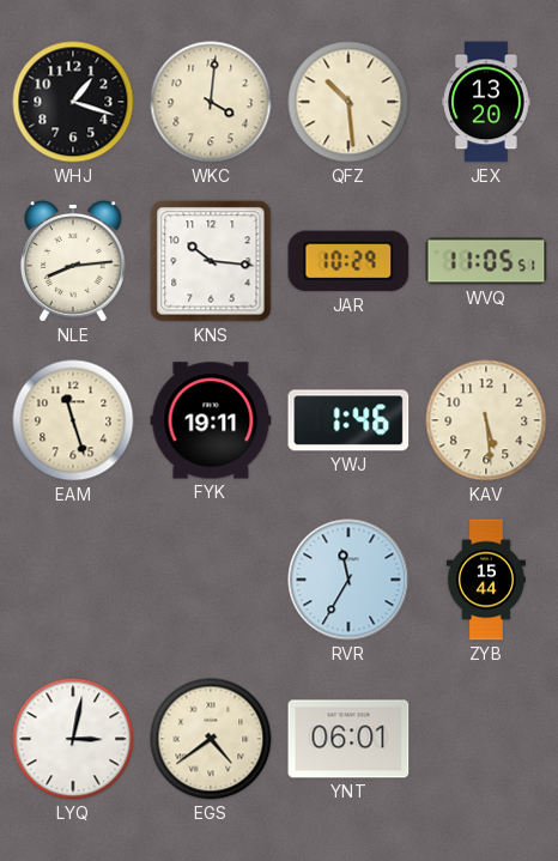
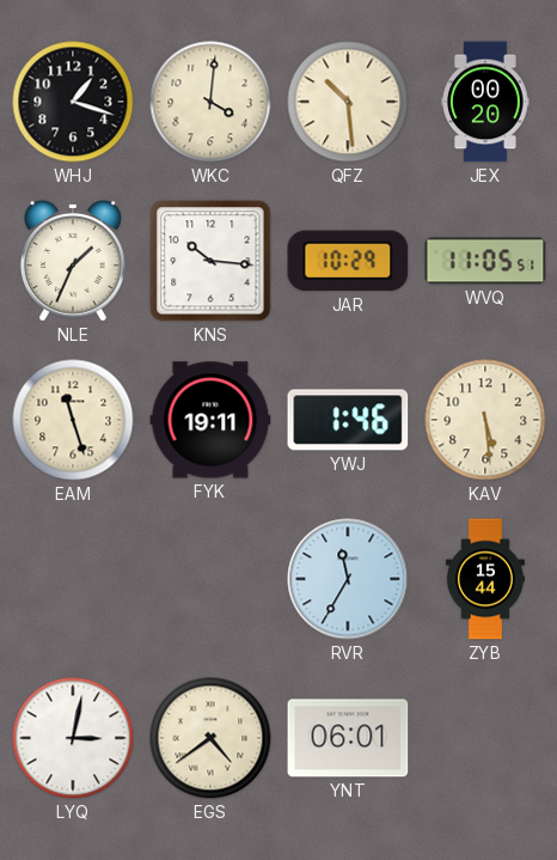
JEX: 13:20 -> 00:20
NLE: 8:14 -> 1:34
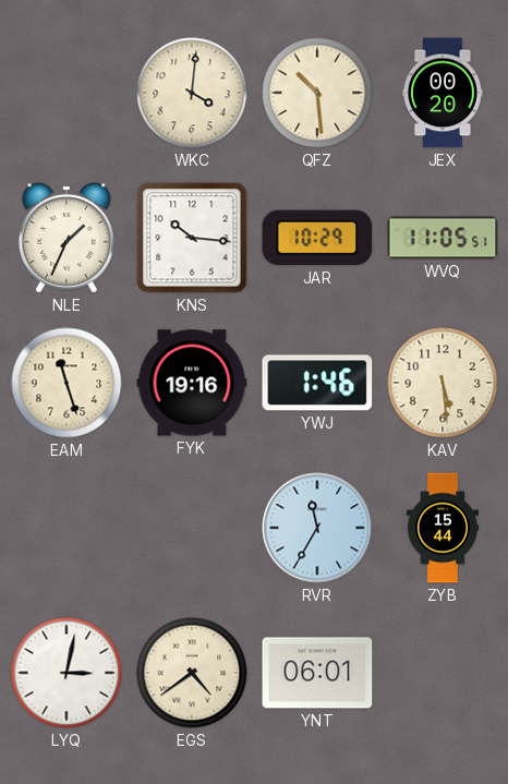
WHJ: 1:18 -> none
FYK: 19:11 -> 19:16
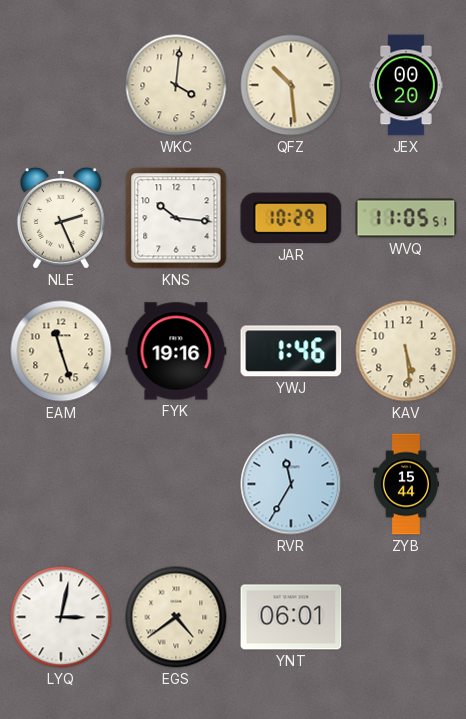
NLE: 1:34 -> 2:26
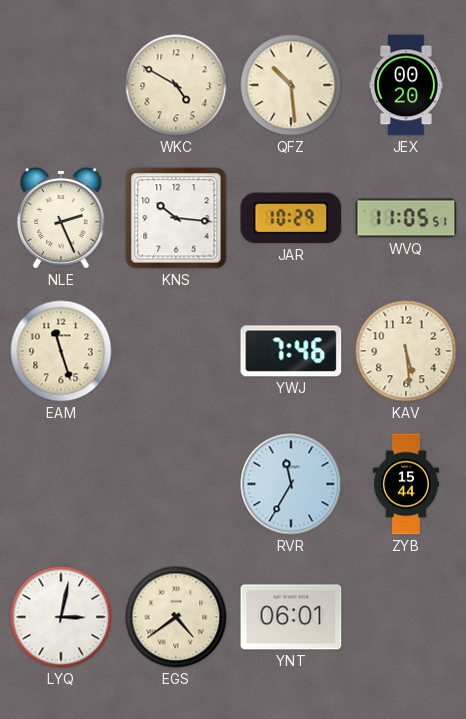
WKC: 4:01 -> 4:50
FYK: 19:16 -> none
YWJ: 1:46 -> 7:46
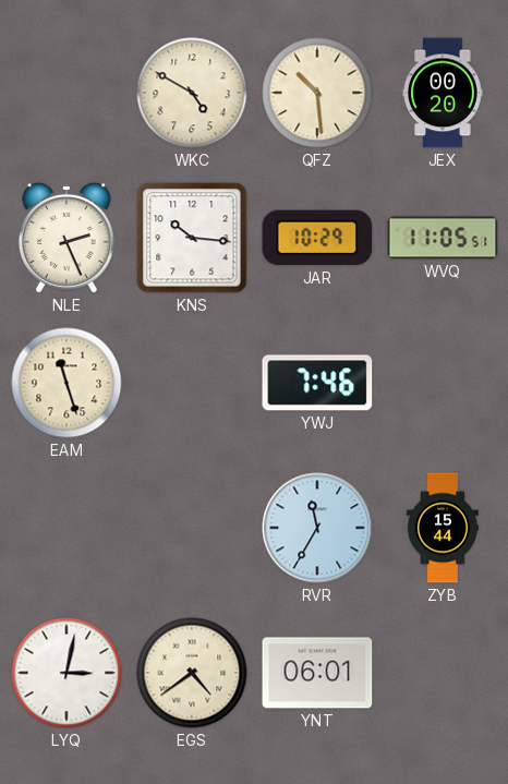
KAV: 5:29 -> none
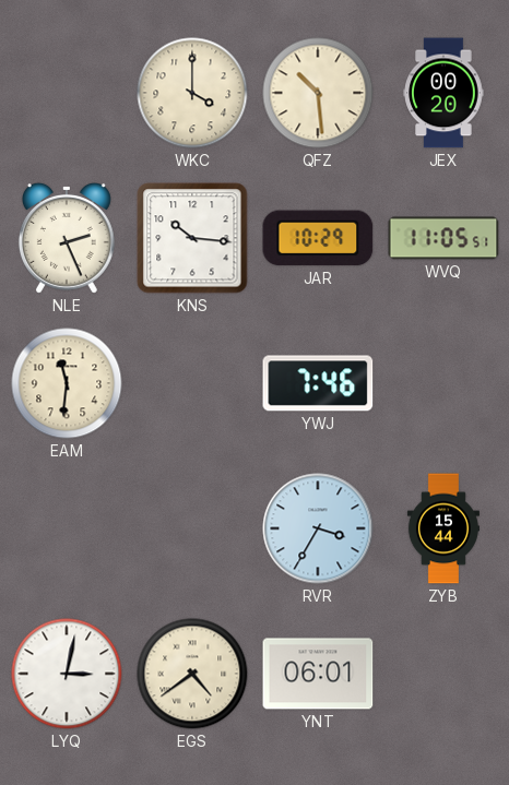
WKC: 4:50 -> 4:00
EAM: 11:27 -> 11:31
RVR: 11:35 -> 3:35
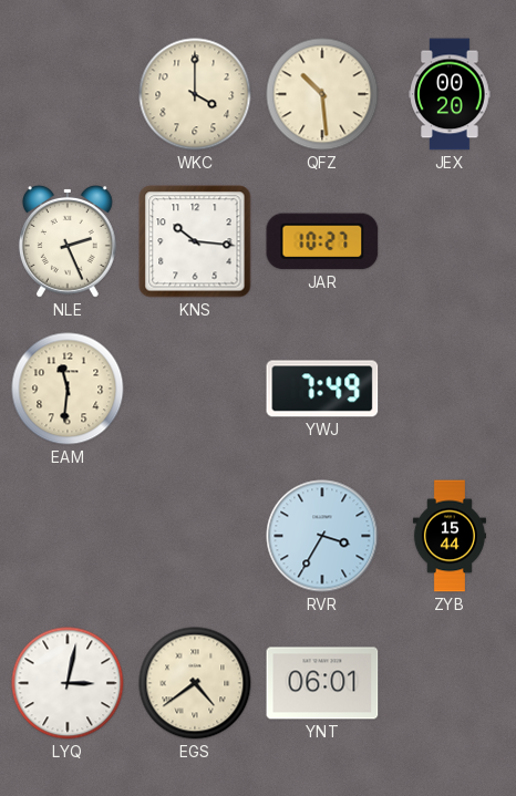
JAR: 10:29 -> 10:27
WVQ: 11:05 -> none
YWJ: 7:46 -> 7:49
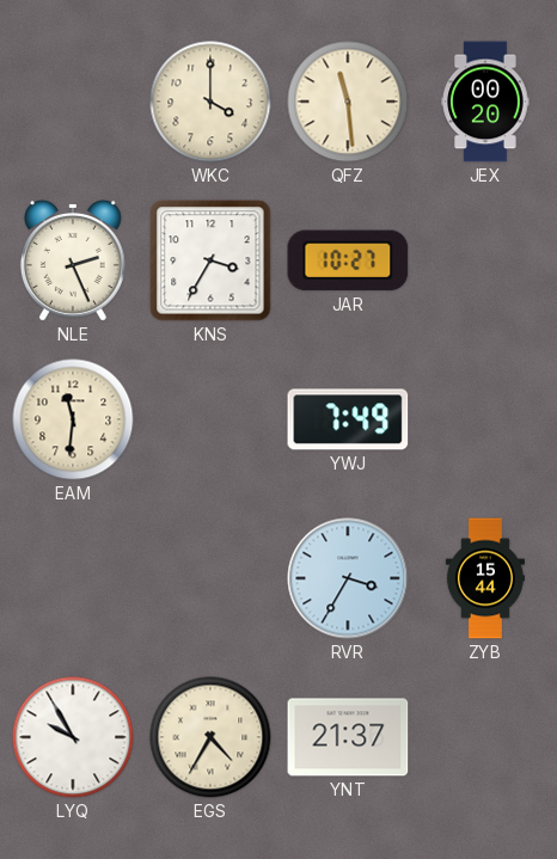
QFZ: 10:29 -> 11:29
KNS: 10:16 -> 3:35
LYQ: 3:02 -> 9:55
EGS: 4:39 -> 4:35
YNT: 06:01 -> 21:37
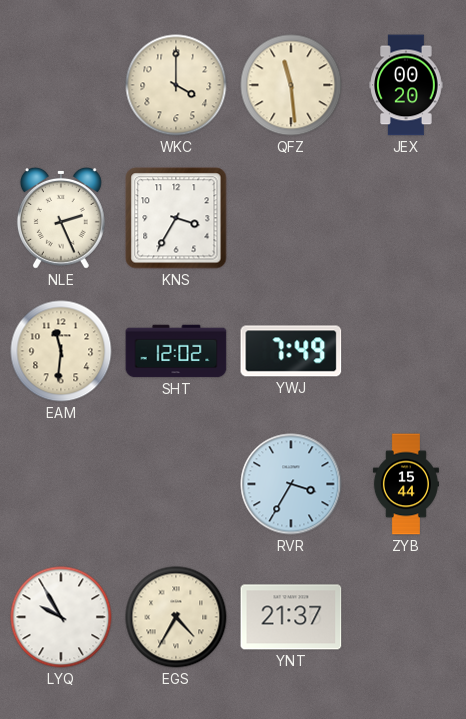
JAR: 10:27 -> none
SHT: none -> 12:02
